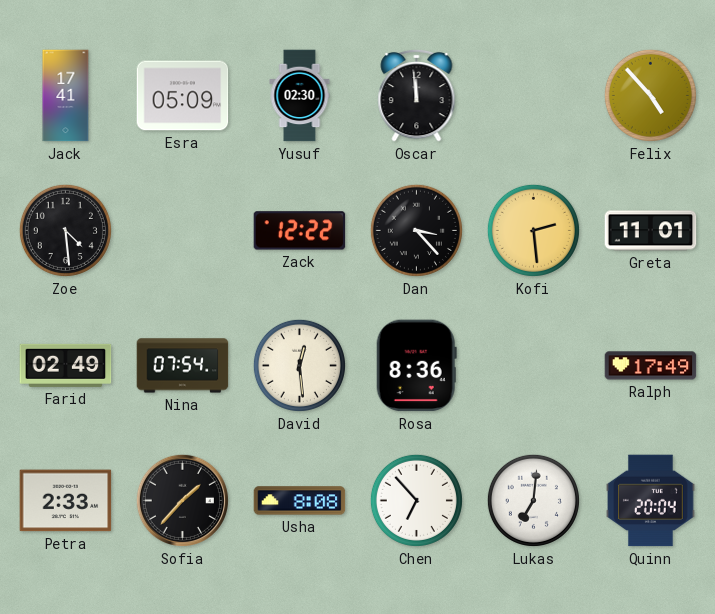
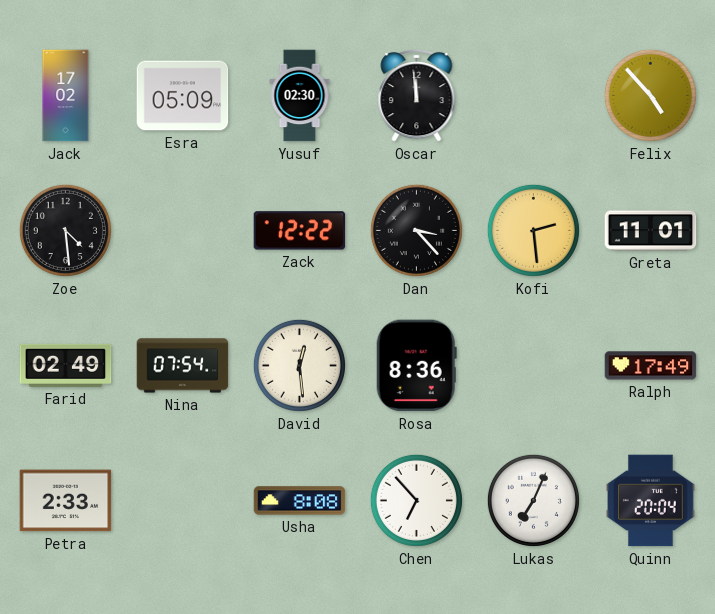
Jack: 17:41 -> 17:02
Sofia: 1:37 -> none
Lukas: 7:01 -> 7:04
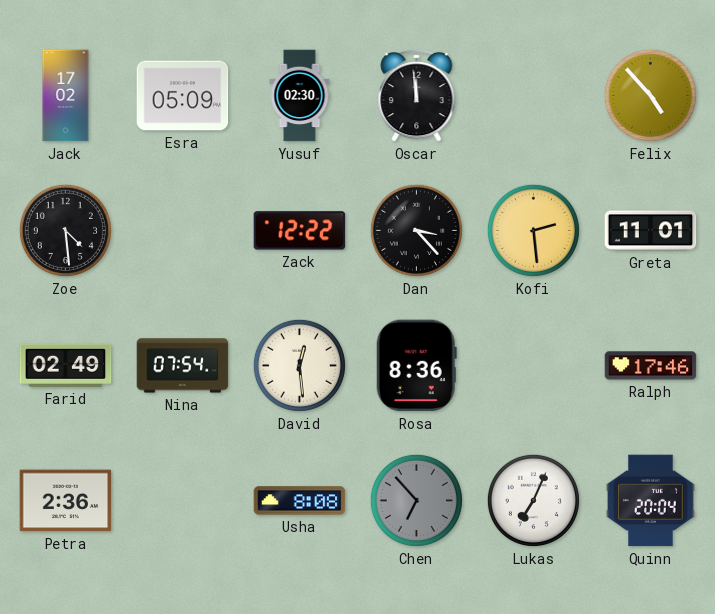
Ralph: 17:49 -> 17:46
Petra: 2:33 -> 2:36
Chen dial: white -> grey
